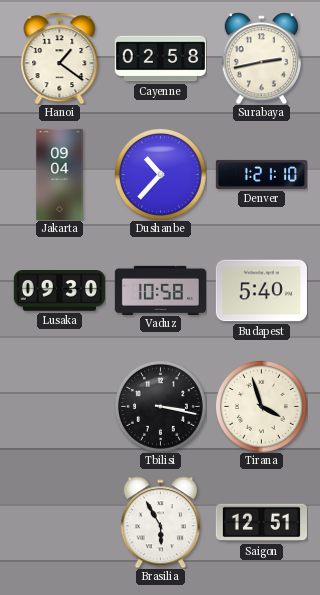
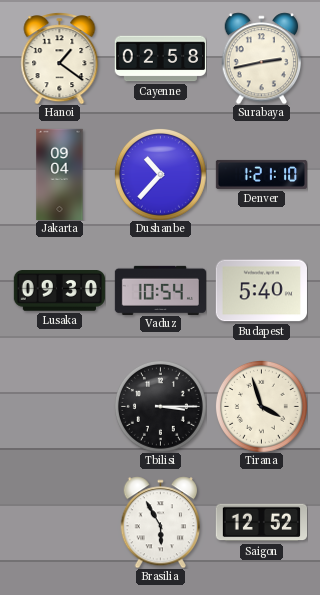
Vaduz: 10:58 -> 10:54
Tbilisi: 3:17 -> 3:15
Saigon: 12:51 -> 12:52
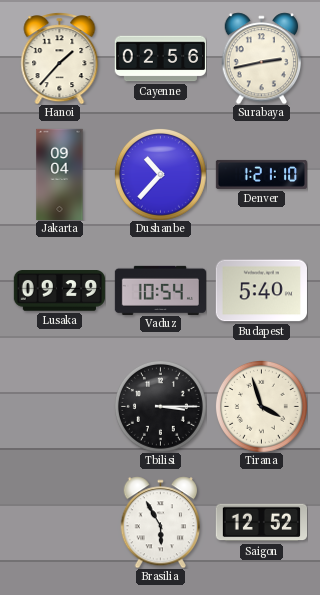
Hanoi: 1:21 -> 1:37
Cayenne: 02:58 -> 02:56
Lusaka: 09:30 -> 09:29
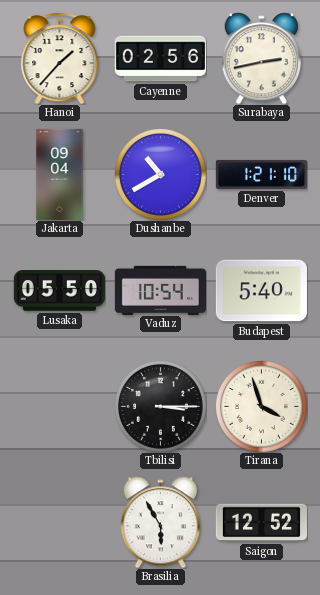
Dushanbe: 10:37 -> 10:40
Lusaka: 09:29 -> 05:50
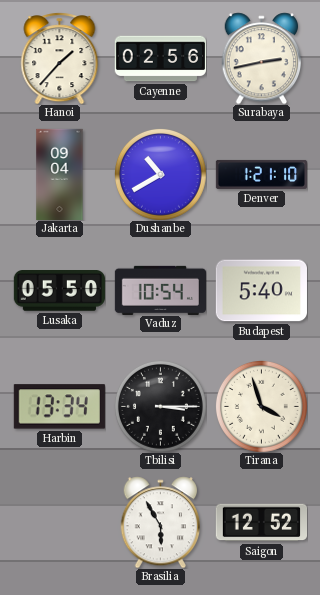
Harbin: none -> 13:34
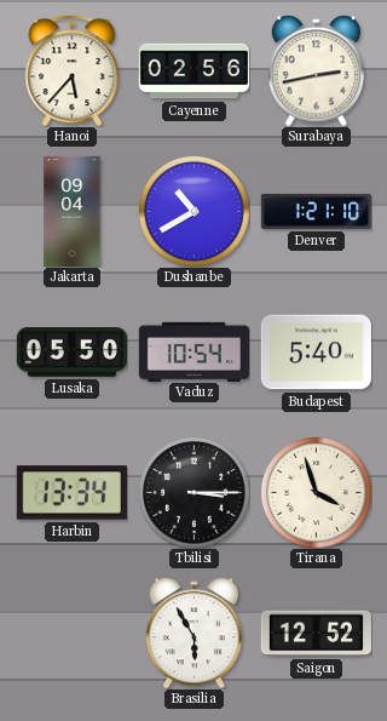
Hanoi: 1:37 -> 5:37
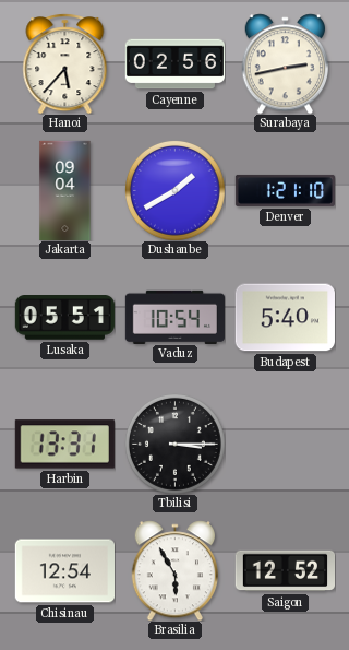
Dushanbe: 10:40 -> 1:40
Lusaka: 05:50 -> 05:51
Harbin: 13:34 -> 13:31
Tirana: 3:57 -> none
Chisinau: none -> 12:54
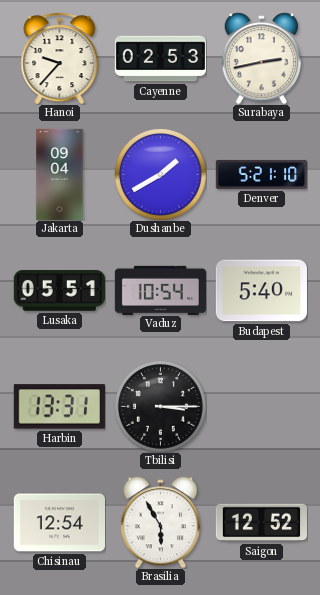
Hanoi: 5:37 -> 9:37
Cayenne: 02:56 -> 02:53
Denver: 1:21 -> 5:21
